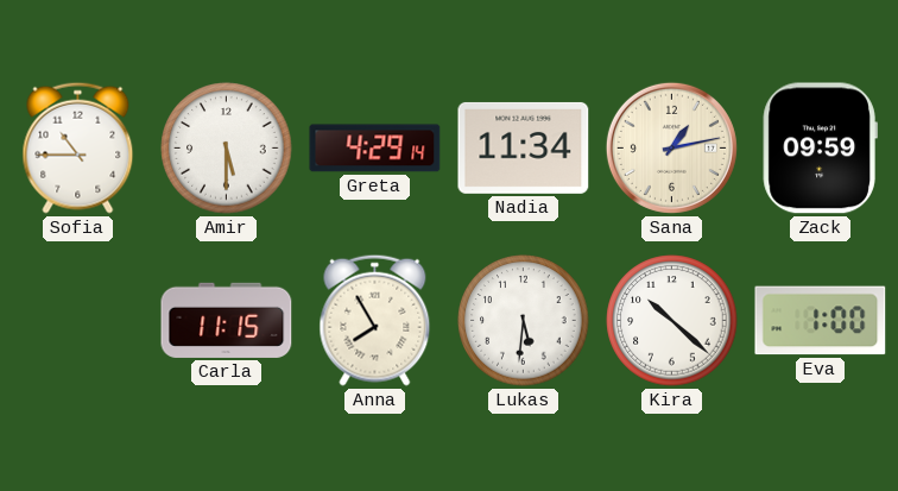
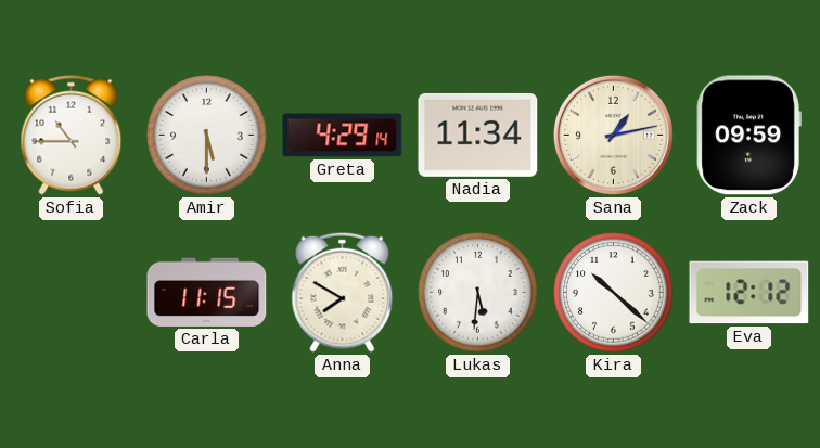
Anna: 7:55 -> 7:50
Eva: 1:00 -> 12:12
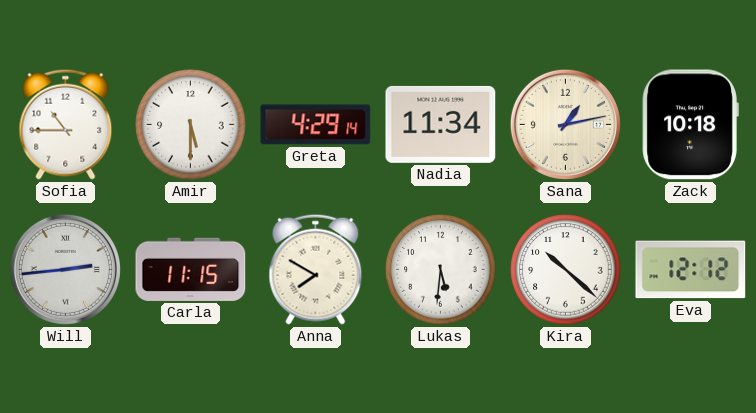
Zack: 09:59 -> 10:18
Will: none -> 2:44
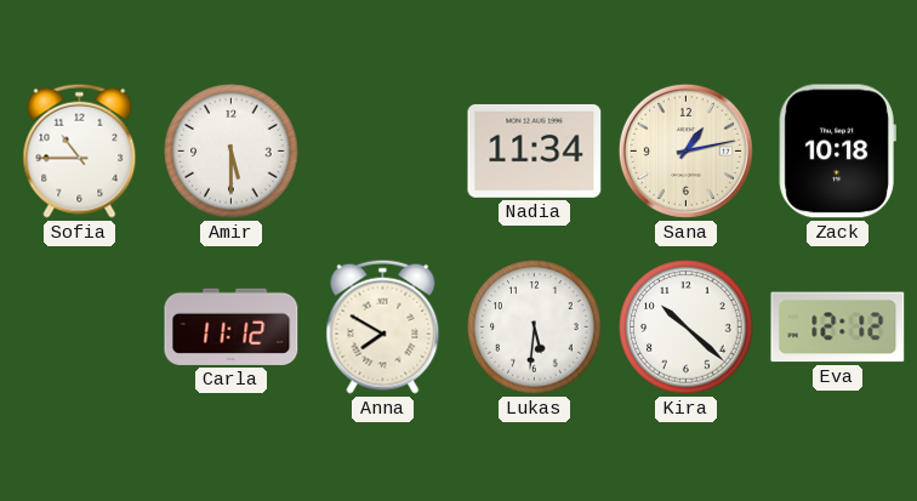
Greta: 4:29 -> none
Will: 2:44 -> none
Carla: 11:15 -> 11:12
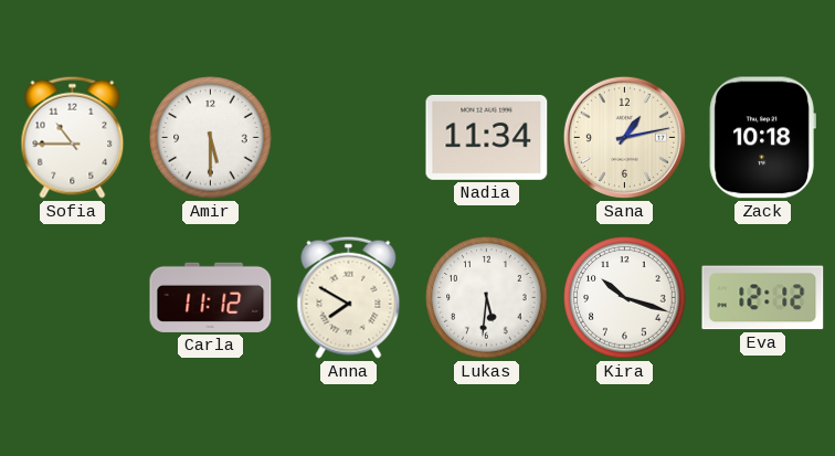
Kira: 10:22 -> 10:18
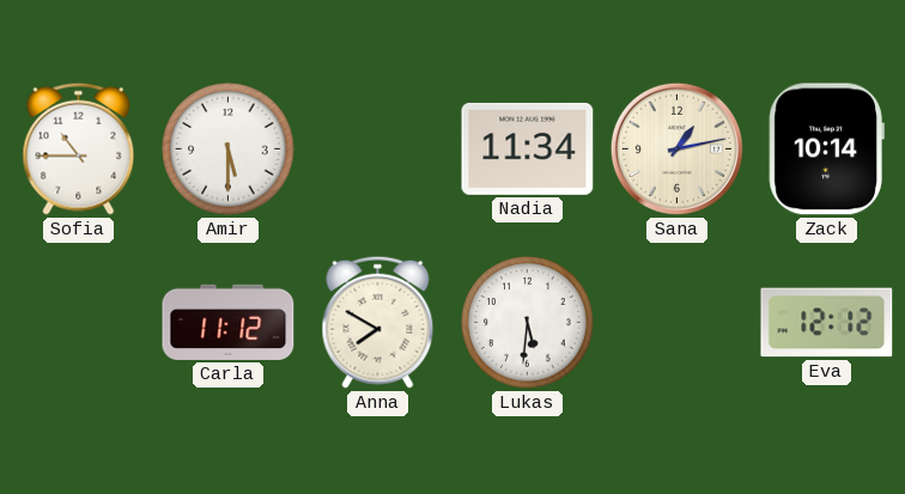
Zack: 10:18 -> 10:14
Kira: 10:18 -> none
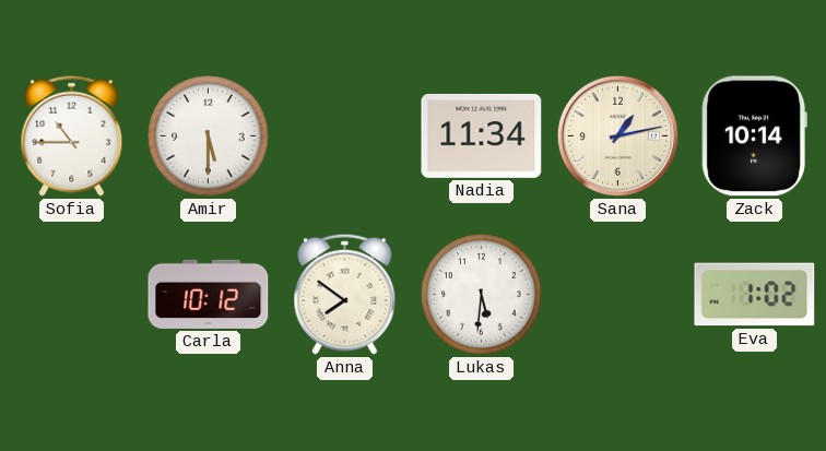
Carla: 11:12 -> 10:12
Anna: 7:50 -> 7:51
Eva: 12:12 -> 1:02
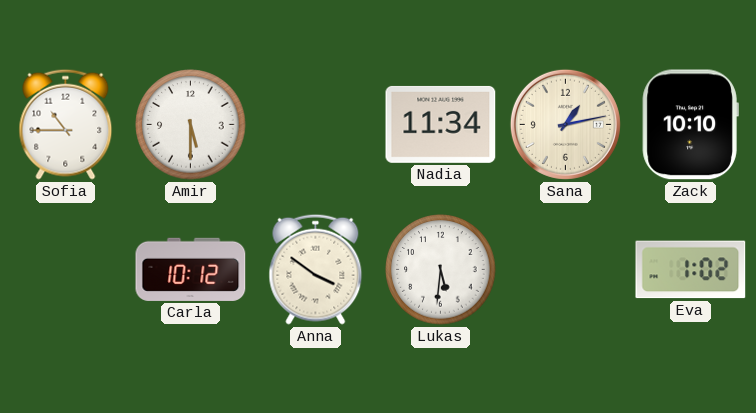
Zack: 10:14 -> 10:10
Anna: 7:51 -> 3:51
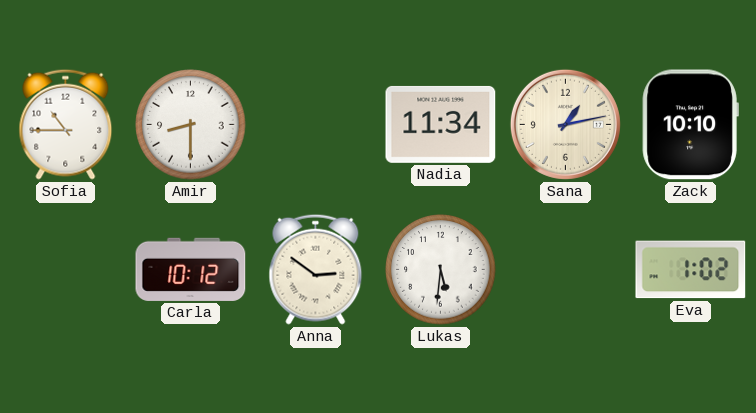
Amir: 5:30 -> 8:30
Anna: 3:51 -> 2:51
